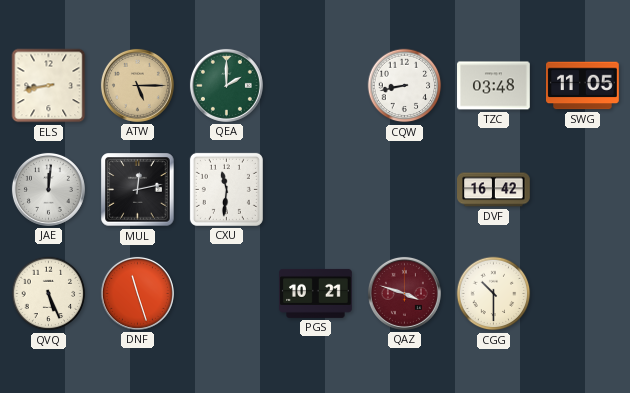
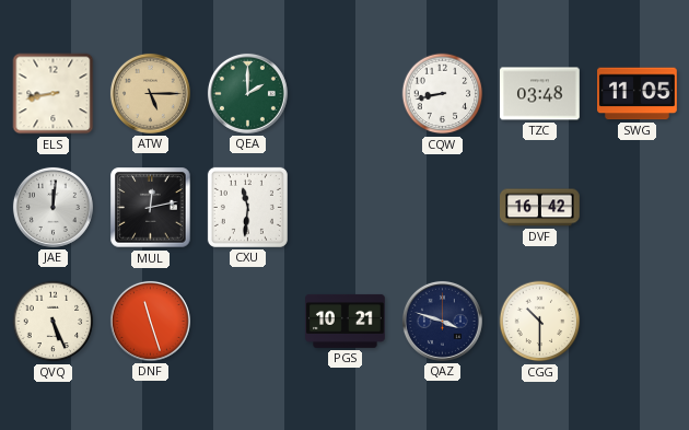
QAZ dial: burgundy -> navy
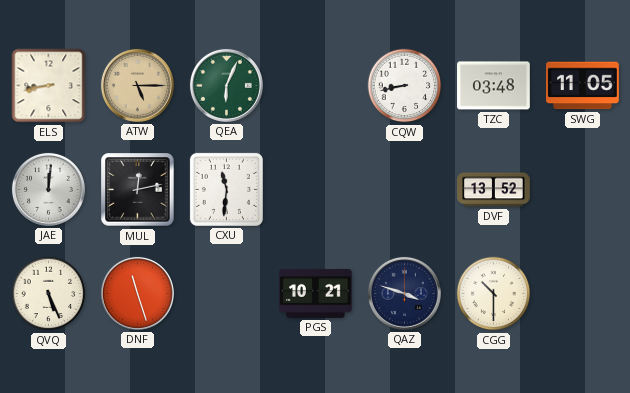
QEA: 2:00 -> 6:04
DVF: 16:42 -> 13:52
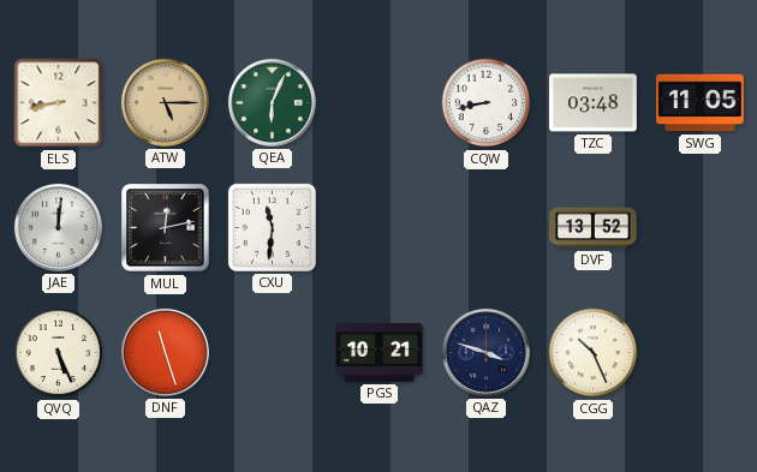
CGG: 10:30 -> 10:26
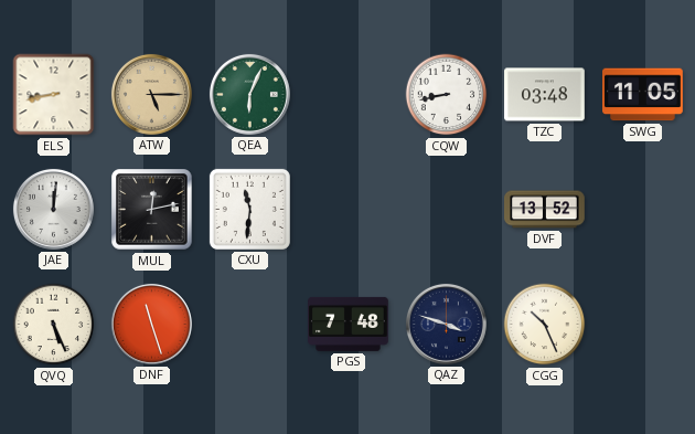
PGS: 10:21 -> 7:48
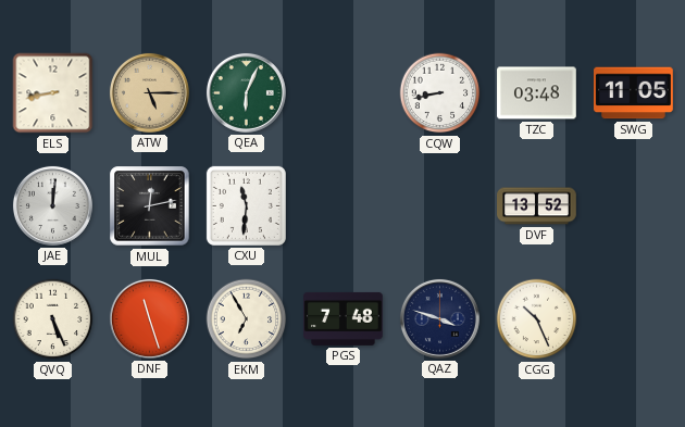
EKM: none -> 6:55
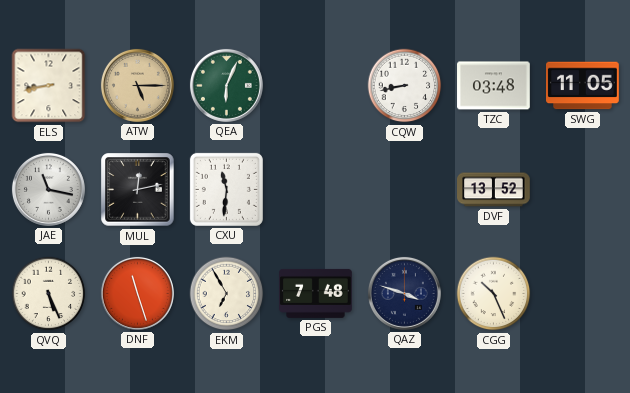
JAE: 12:01 -> 11:17
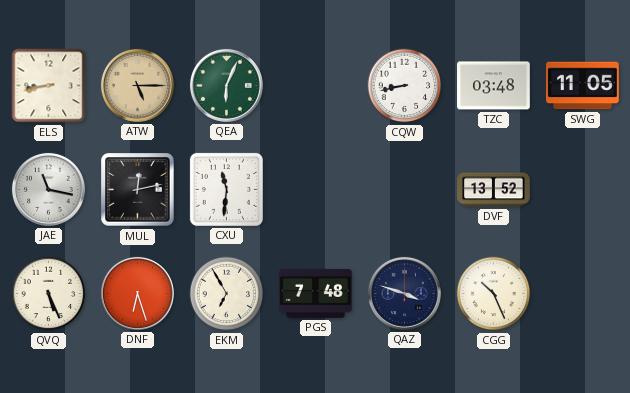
DNF: 11:27 -> 6:27
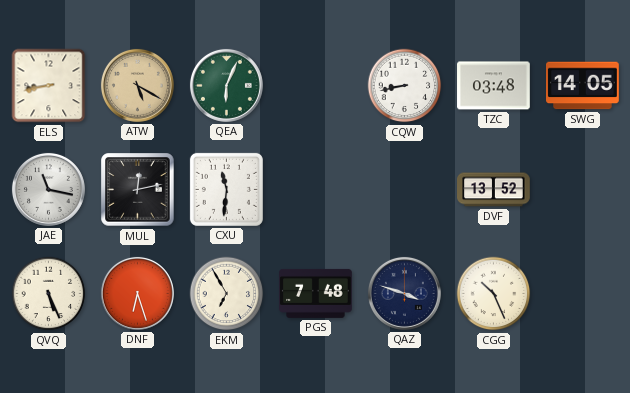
ATW: 5:15 -> 5:20
SWG: 11:05 -> 14:05
